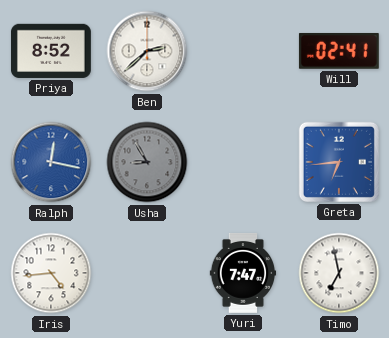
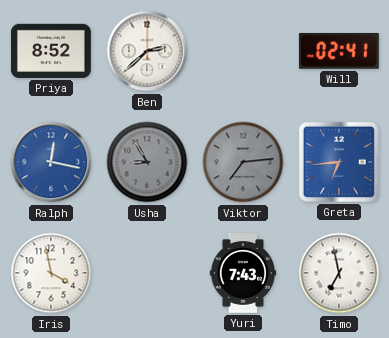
Viktor: none -> 7:14
Iris: 4:44 -> 3:58
Yuri: 7:47 -> 7:43
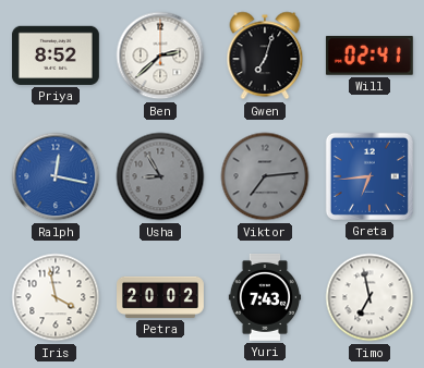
Gwen: none -> 7:03
Petra: none -> 20:02
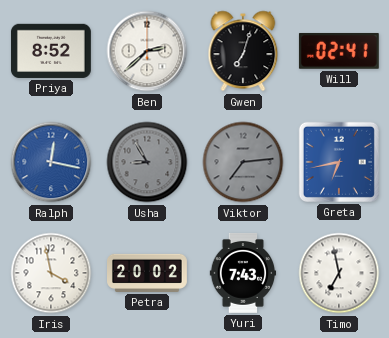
Greta: 6:44 -> 6:43
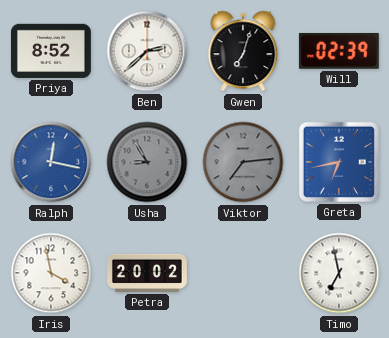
Will: 02:41 -> 02:39
Yuri: 7:43 -> none
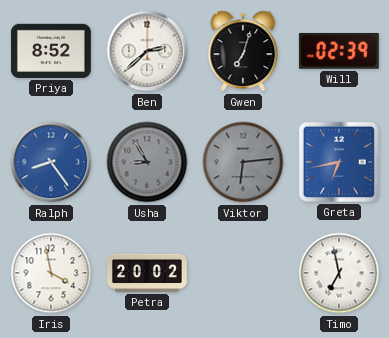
Ralph: 12:17 -> 8:24
Viktor: 7:14 -> 6:14
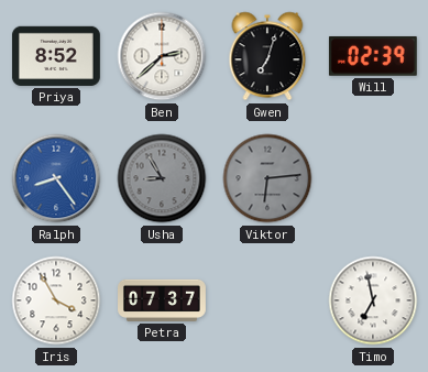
Greta: 6:43 -> none
Iris: 3:58 -> 3:55
Petra: 20:02 -> 07:37
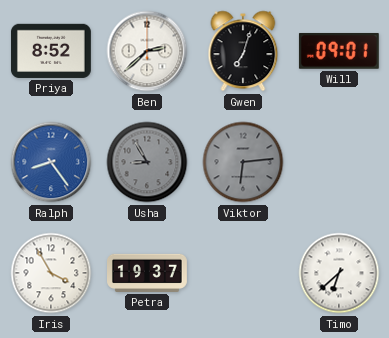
Will: 02:39 -> 09:01
Petra: 07:37 -> 19:37
Timo: 6:58 -> 6:38
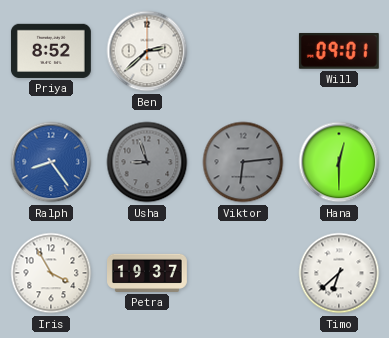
Gwen: 7:03 -> none
Usha: 8:55 -> 8:57
Hana: none -> 12:30
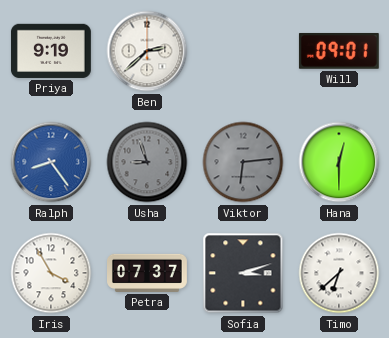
Priya: 8:52 -> 9:19
Petra: 19:37 -> 07:37
Sofia: none -> 3:12
